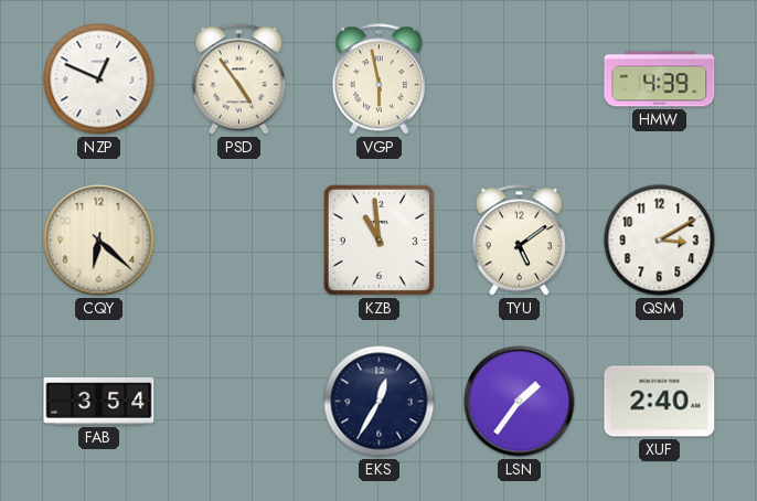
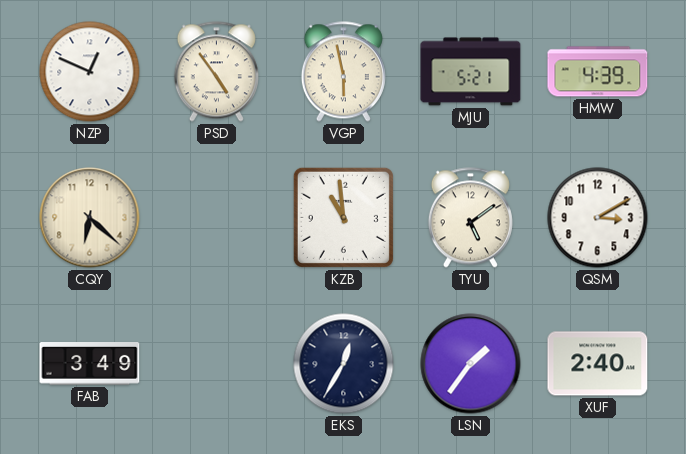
MJU: none -> 5:21
FAB: 3:54 -> 3:49
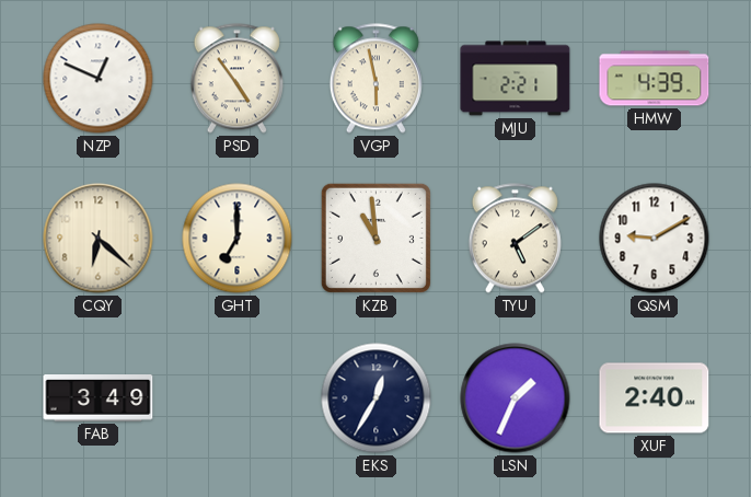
MJU: 5:21 -> 2:21
GHT: none -> 7:00
QSM: 3:10 -> 9:10
LSN: 1:36 -> 1:34
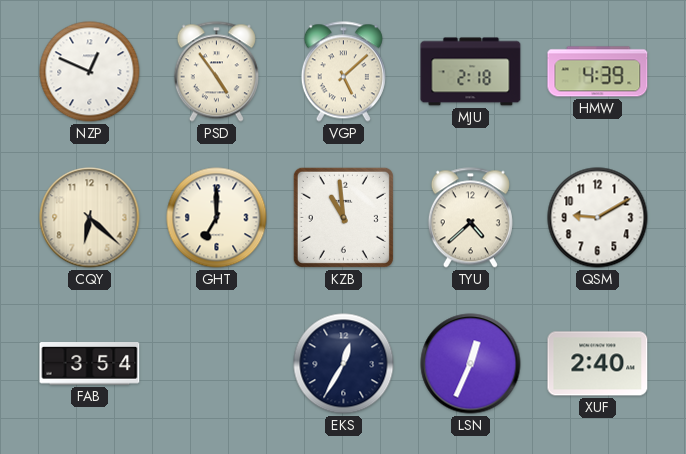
VGP: 5:58 -> 5:08
MJU: 2:21 -> 2:18
TYU: 5:09 -> 4:38
FAB: 3:49 -> 3:54
LSN: 1:34 -> 12:34
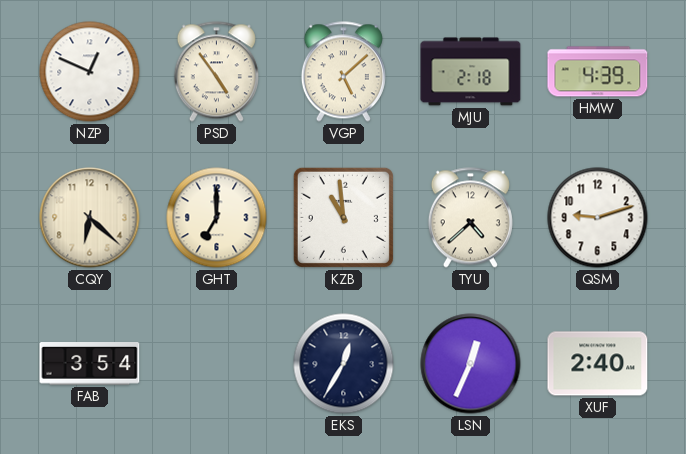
QSM: 9:10 -> 9:12
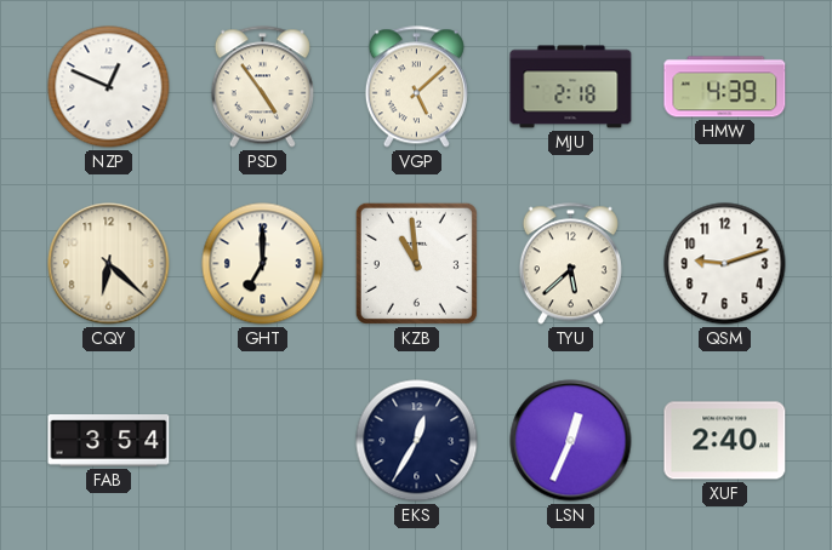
TYU: 4:38 -> 5:38
